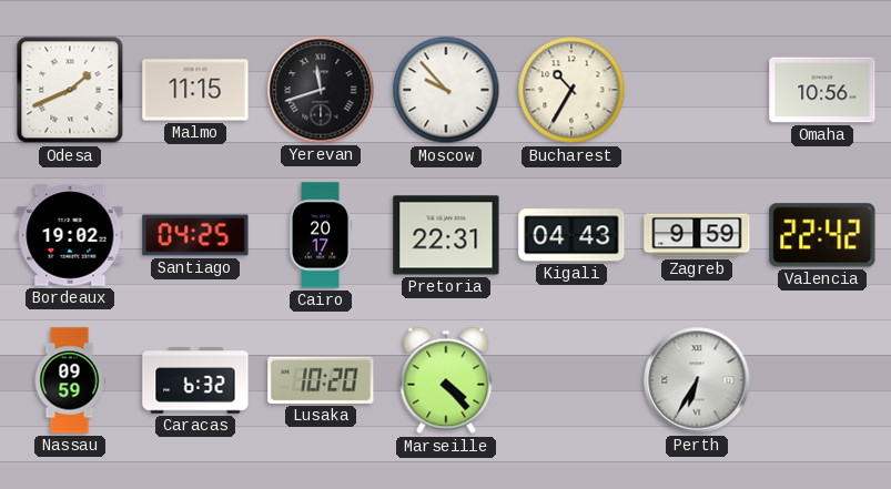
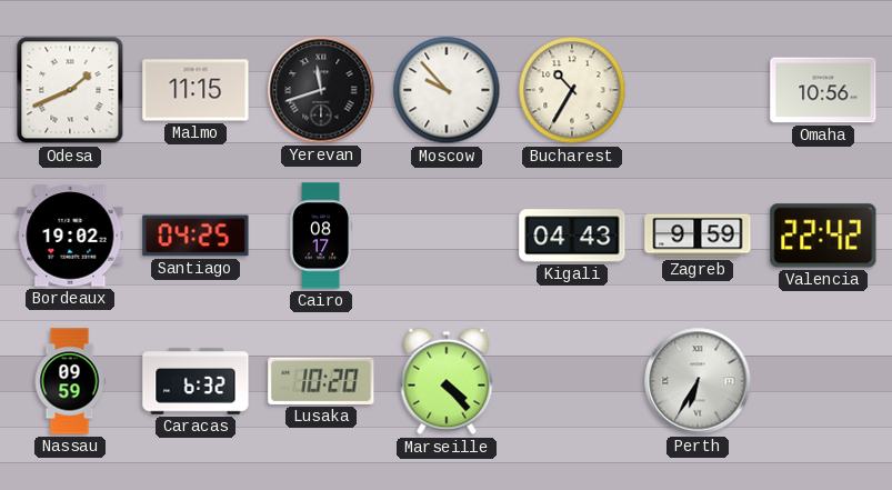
Cairo: 20:17 -> 08:17
Pretoria: 22:31 -> none
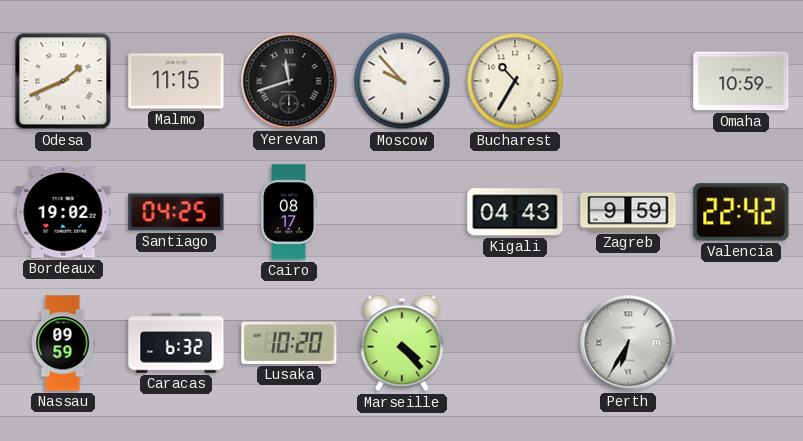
Omaha: 10:56 -> 10:59
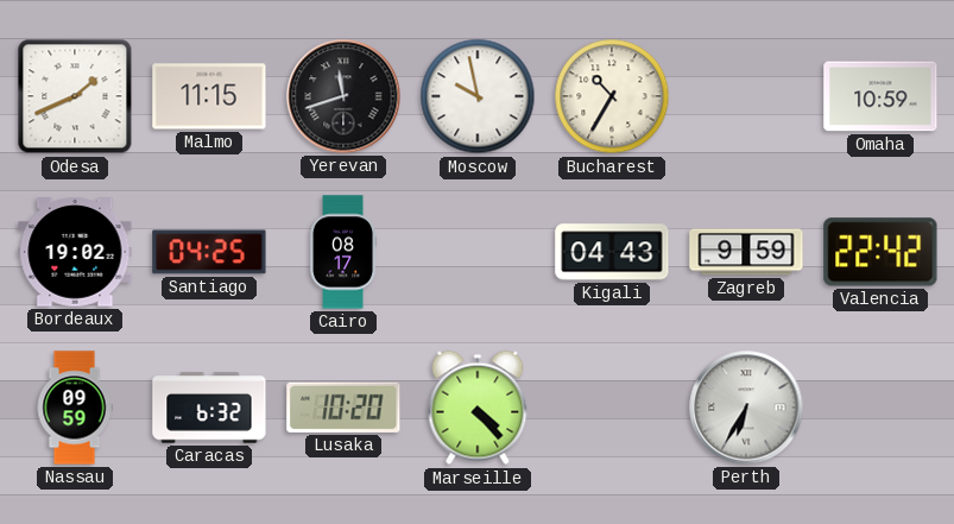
Moscow: 9:53 -> 9:58
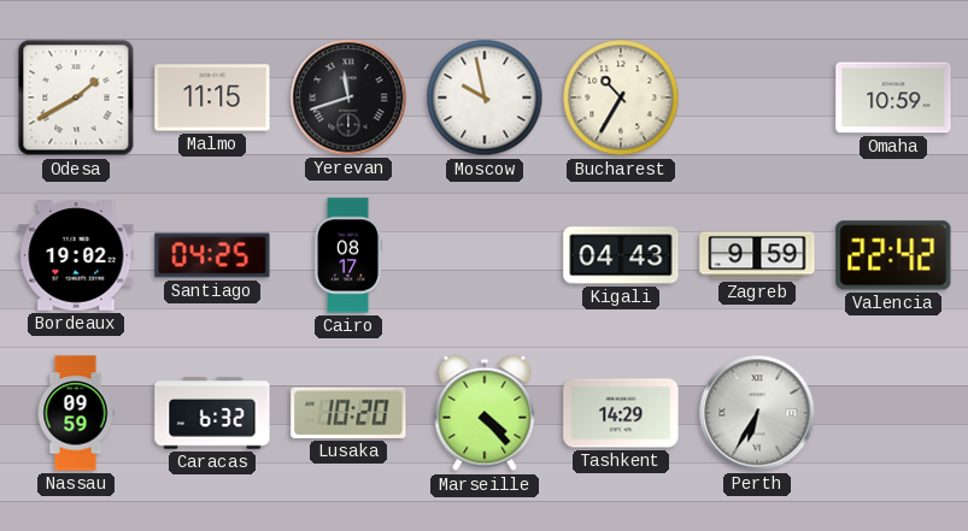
Odesa: 1:41 -> 1:40
Tashkent: none -> 14:29
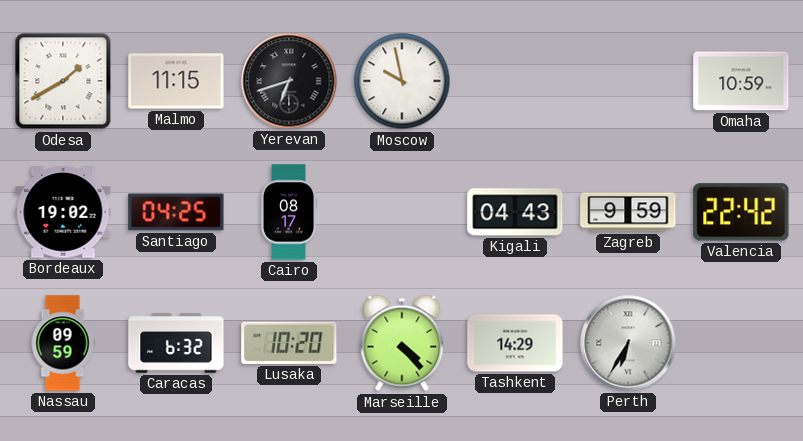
Yerevan: 11:42 -> 6:42
Bucharest: 10:35 -> none
